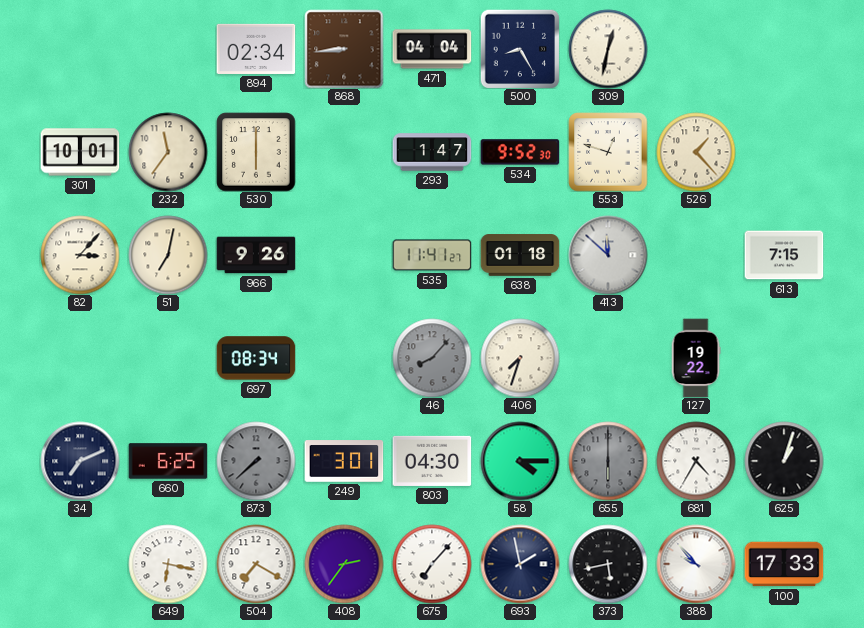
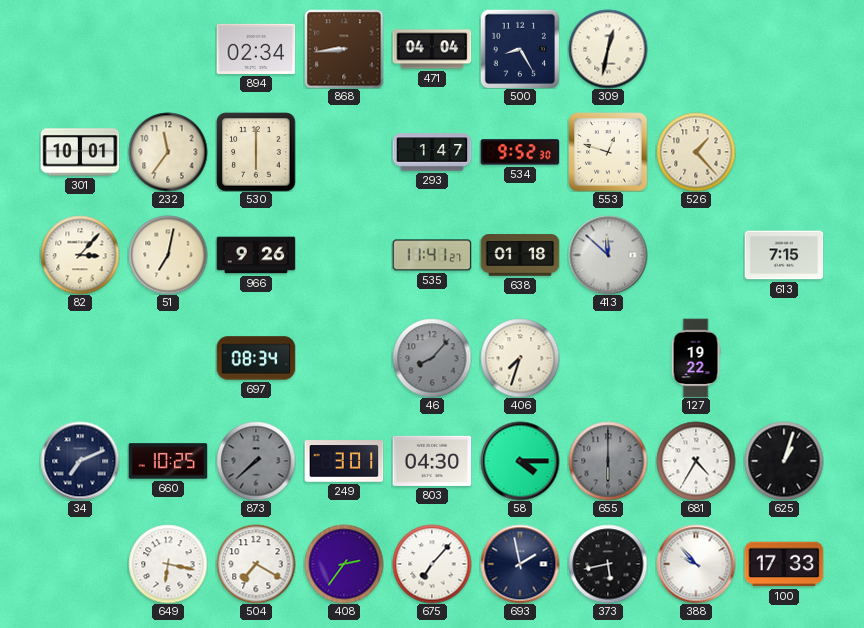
660: 6:25 -> 10:25
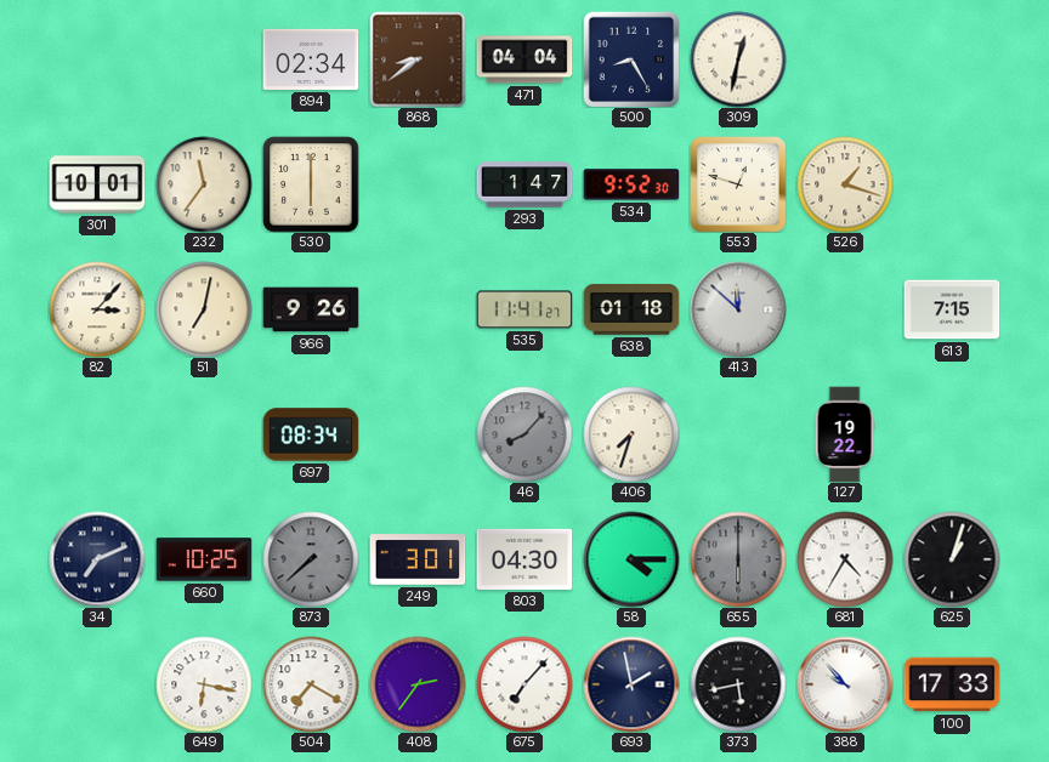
868: 8:44 -> 8:39
526: 1:23 -> 1:18
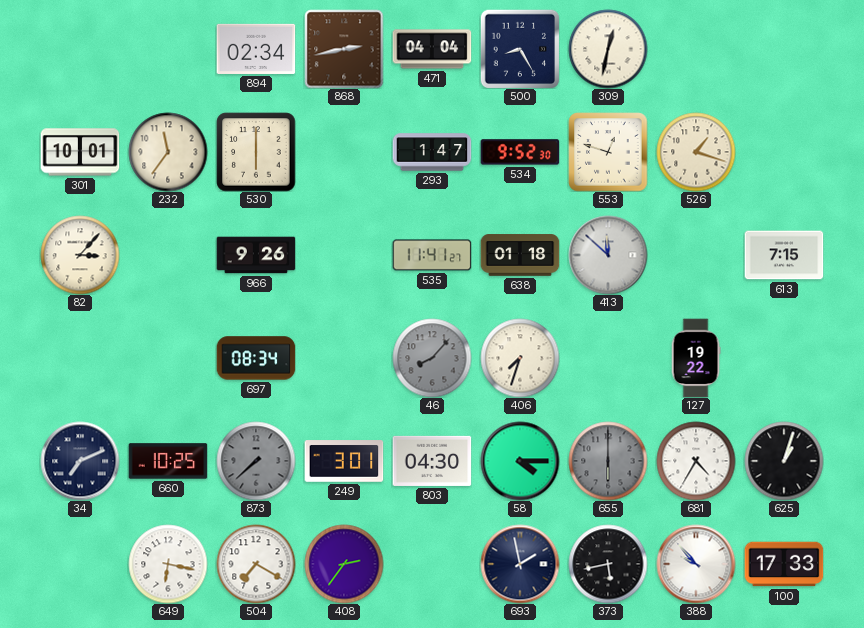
868: 8:39 -> 2:43
51: 7:02 -> none
675: 7:07 -> none
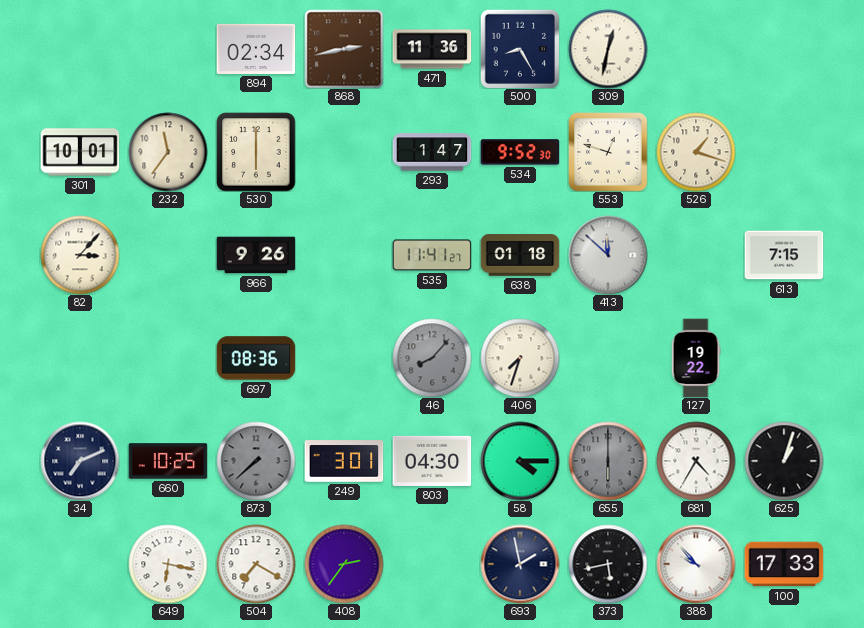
471: 04:04 -> 11:36
697: 08:34 -> 08:36
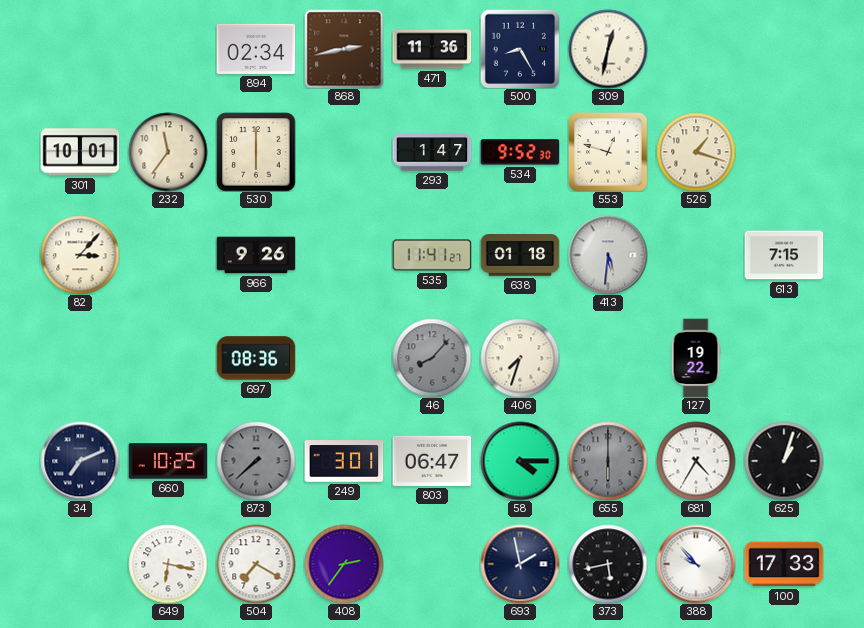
413: 11:52 -> 5:31
803: 04:30 -> 06:47
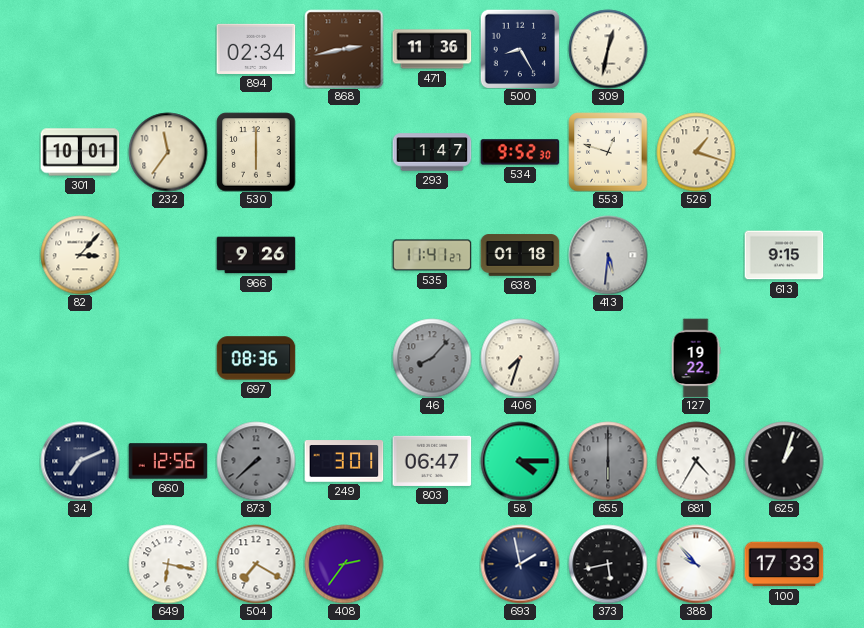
613: 7:15 -> 9:15
660: 10:25 -> 12:56
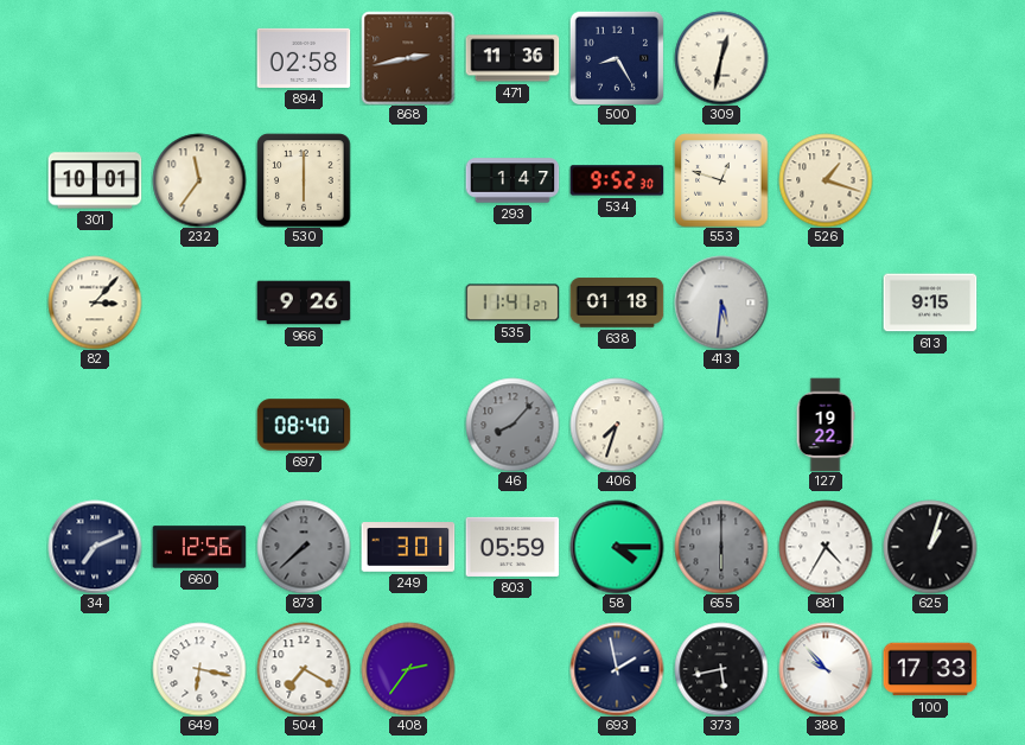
894: 02:34 -> 02:58
697: 08:36 -> 08:40
803: 06:47 -> 05:59
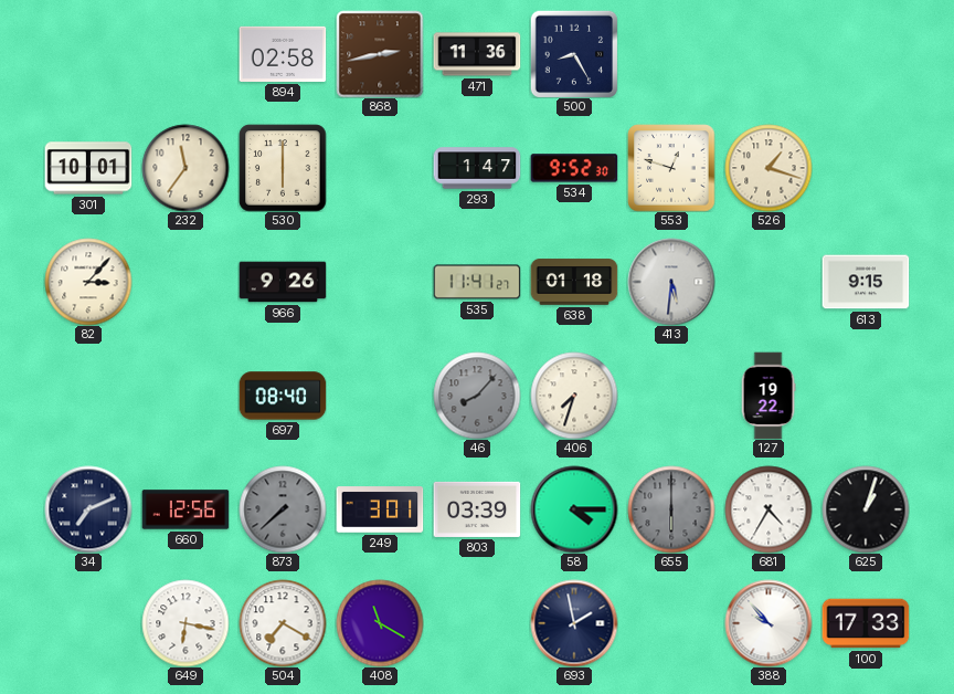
309: 12:32 -> none
803: 05:59 -> 03:39
408: 2:36 -> 11:20
373: 5:43 -> none
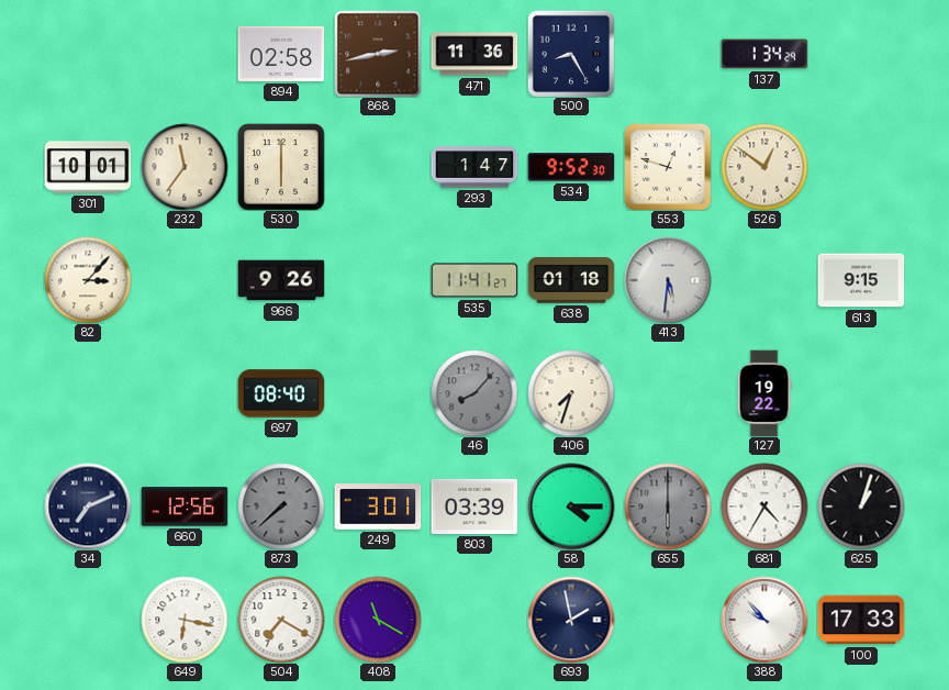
137: none -> 1:34
526: 1:18 -> 12:51
